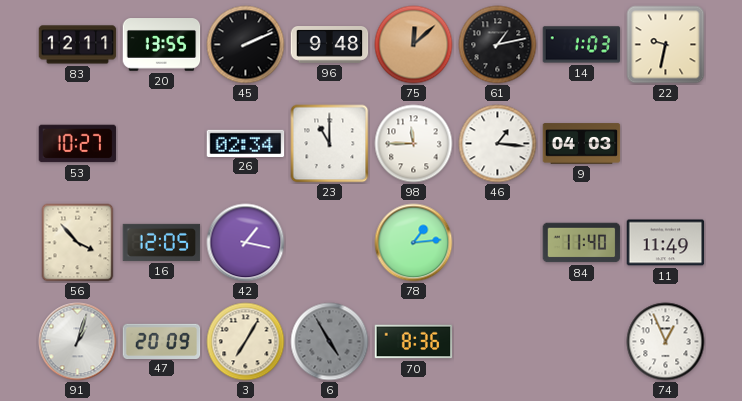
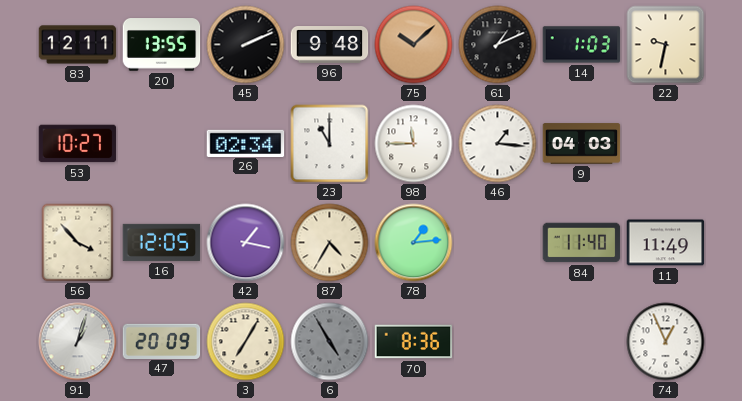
75: 12:08 -> 10:08
61: 1:13 -> 1:11
87: none -> 4:35
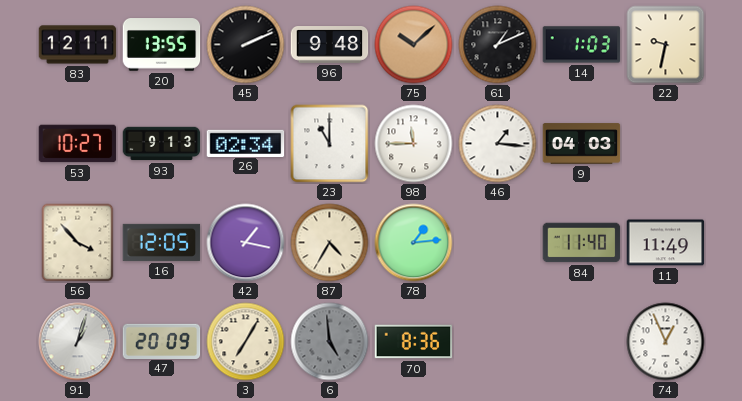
93: none -> 9:13
6: 4:55 -> 4:59
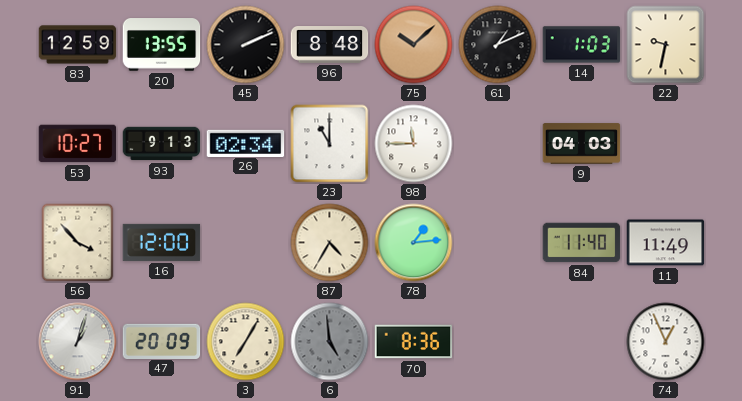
83: 12:11 -> 12:59
96: 9:48 -> 8:48
46: 1:16 -> none
16: 12:05 -> 12:00
42: 1:17 -> none
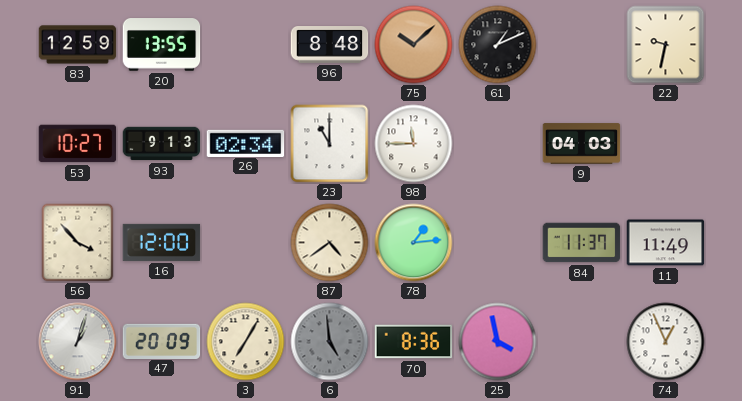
45: 2:11 -> none
14: 1:03 -> none
87: 4:35 -> 4:39
84: 11:40 -> 11:37
25: none -> 3:58
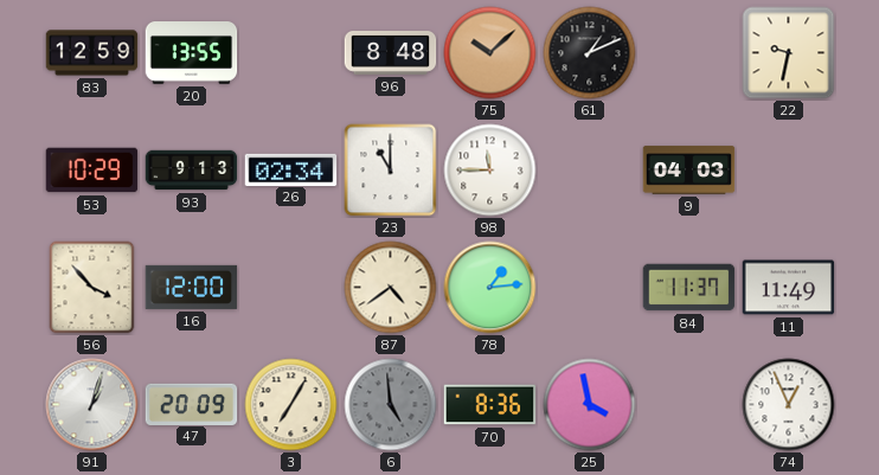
53: 10:27 -> 10:29
